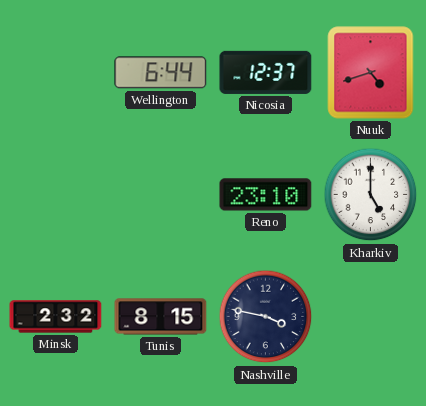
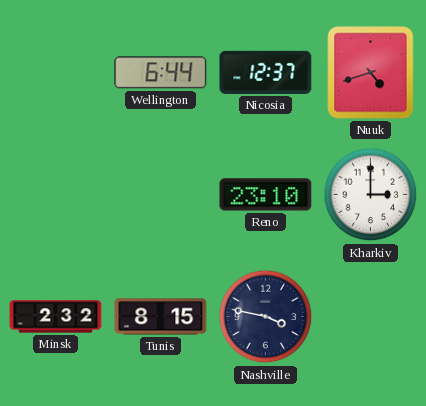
Kharkiv: 5:00 -> 3:00
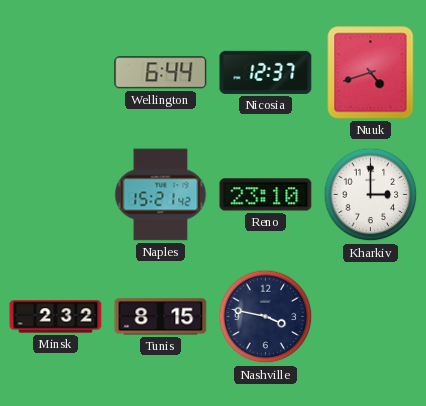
Naples: none -> 15:21
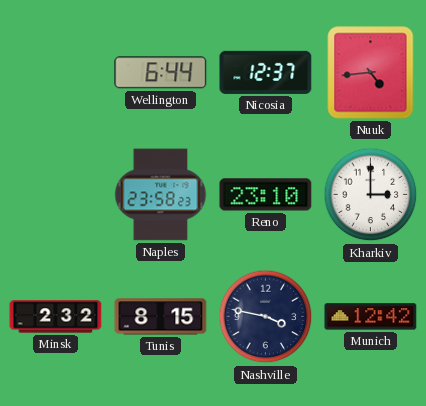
Nuuk: 4:42 -> 4:44
Naples: 15:21 -> 23:58
Munich: none -> 12:42
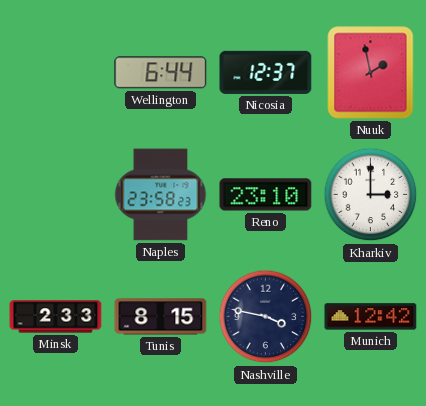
Nuuk: 4:44 -> 1:58
Minsk: 2:32 -> 2:33
